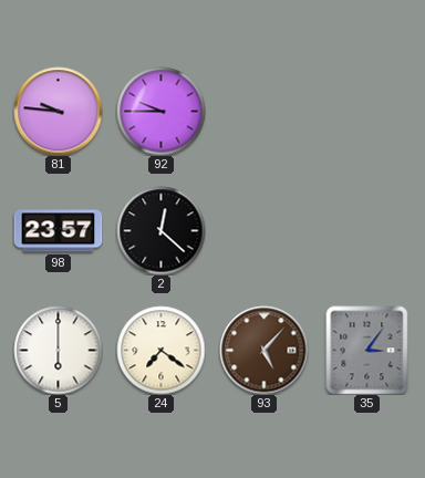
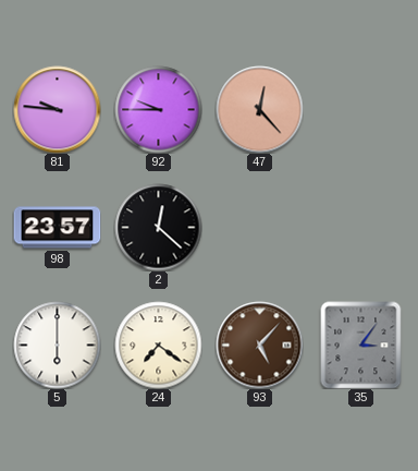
47: none -> 12:23
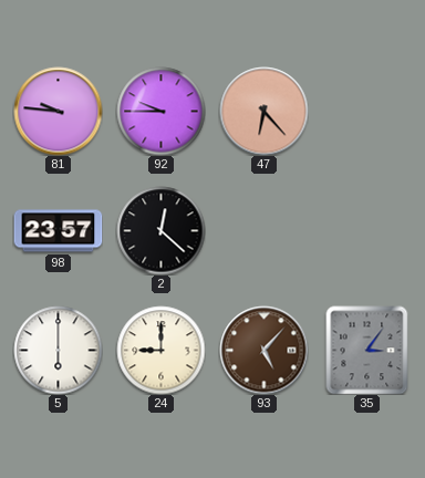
47: 12:23 -> 6:23
24: 7:21 -> 9:00
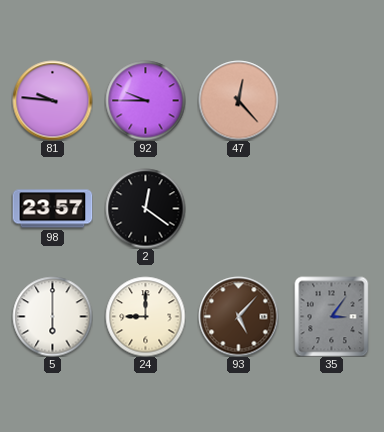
47: 6:23 -> 12:23
2: 12:22 -> 12:21
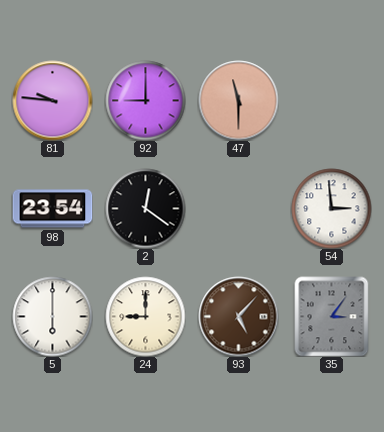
92: 9:45 -> 9:00
47: 12:23 -> 11:30
98: 23:57 -> 23:54
54: none -> 2:59
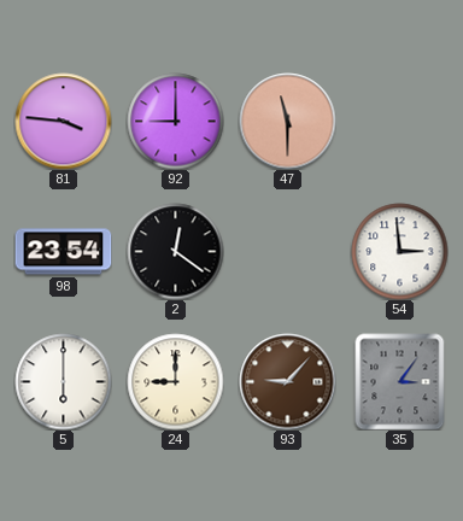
81: 9:46 -> 3:46
93: 5:07 -> 9:07
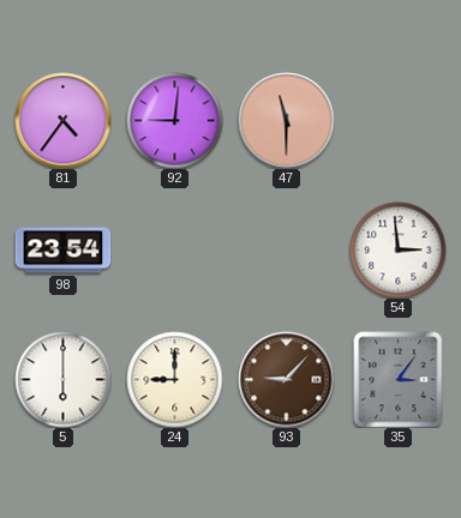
81: 3:46 -> 4:36
92: 9:00 -> 9:01
2: 12:21 -> none
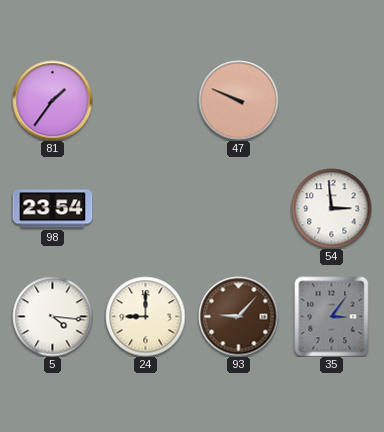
81: 4:36 -> 1:36
92: 9:01 -> none
47: 11:30 -> 9:49
5: 6:00 -> 4:16
